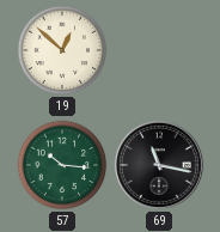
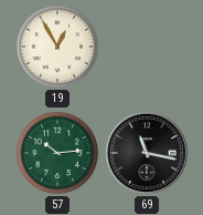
19: 12:52 -> 12:55
57: 10:16 -> 10:14
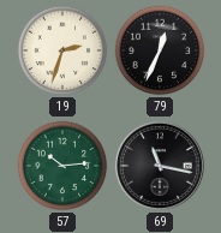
19: 12:55 -> 2:33
79: none -> 12:34
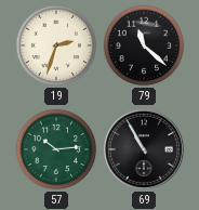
79: 12:34 -> 11:22
69: 11:17 -> 10:55
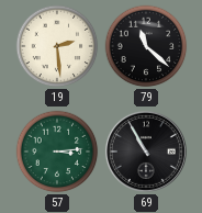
19: 2:33 -> 2:29
57: 10:14 -> 3:14
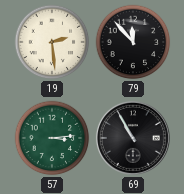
79: 11:22 -> 11:53
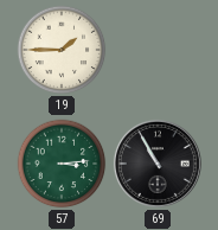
19: 2:29 -> 1:45
79: 11:53 -> none
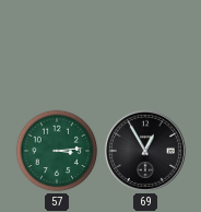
19: 1:45 -> none
69: 10:55 -> 12:55
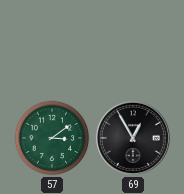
57: 3:14 -> 3:09
